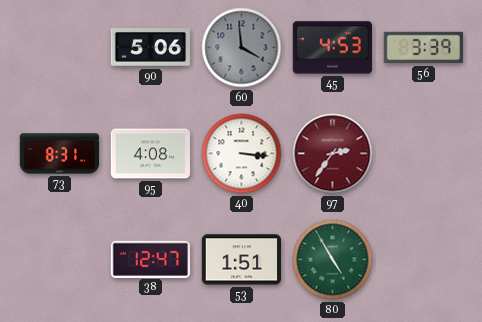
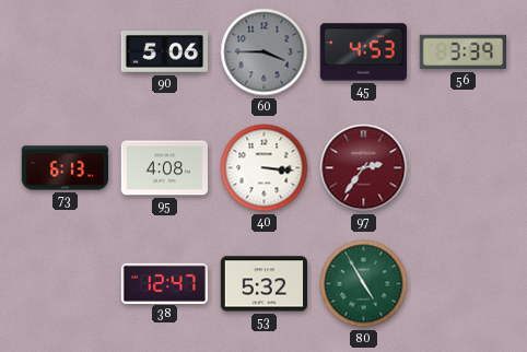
60: 3:59 -> 3:45
73: 8:31 -> 6:13
53: 1:51 -> 5:32
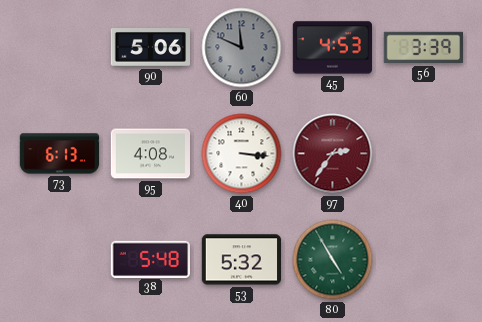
60: 3:45 -> 11:49
38: 12:47 -> 5:48
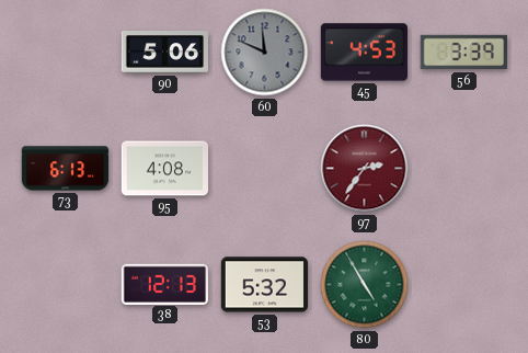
40: 3:16 -> none
38: 5:48 -> 12:13
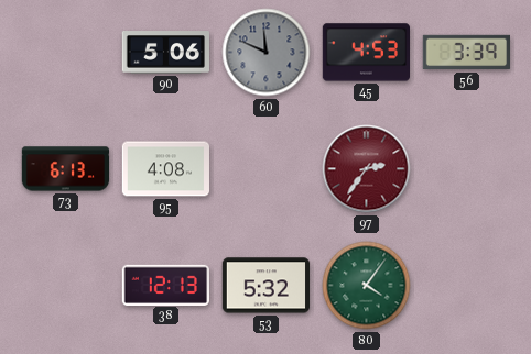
80: 4:55 -> 4:06
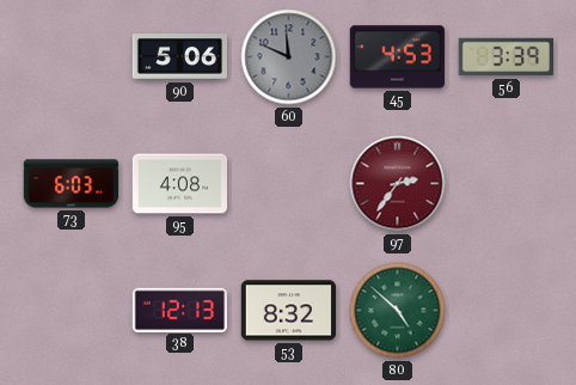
73: 6:13 -> 6:03
53: 5:32 -> 8:32
80: 4:06 -> 4:52
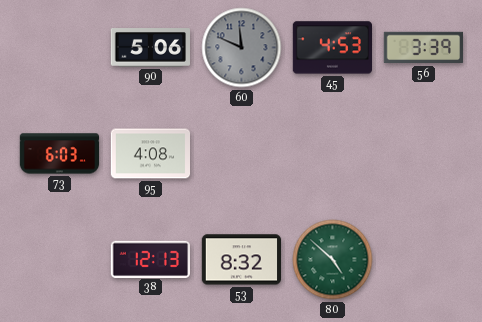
97: 2:36 -> none
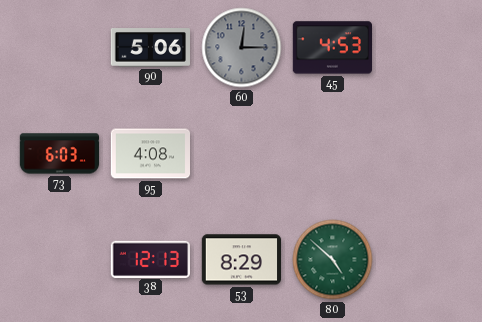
60: 11:49 -> 12:15
56: 3:39 -> none
53: 8:32 -> 8:29
